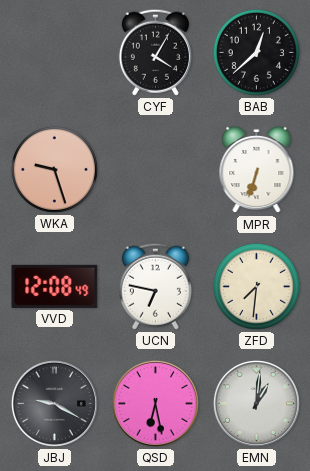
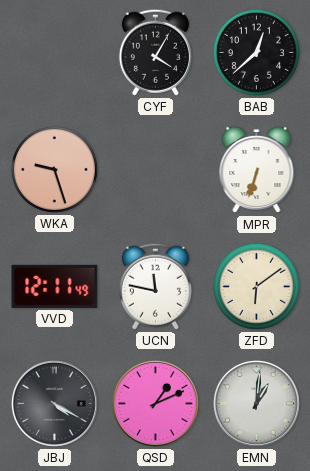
VVD: 12:08 -> 12:11
UCN: 6:47 -> 11:47
ZFD: 7:31 -> 6:09
JBJ: 9:20 -> 4:20
QSD: 6:28 -> 1:11
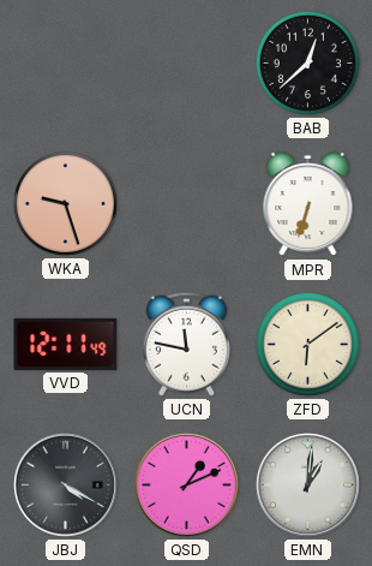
CYF: 4:05 -> none
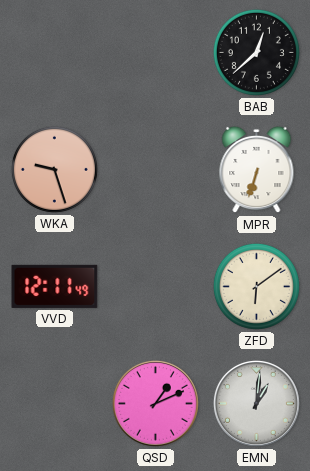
UCN: 11:47 -> none
JBJ: 4:20 -> none
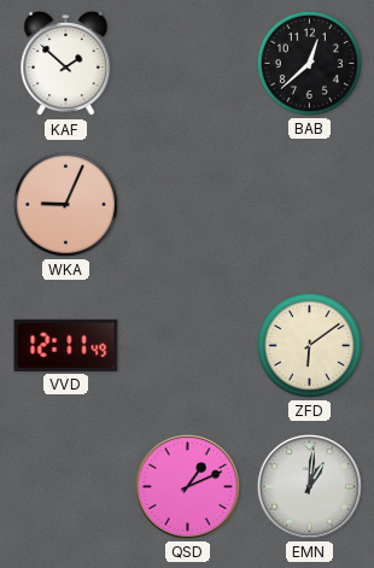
KAF: none -> 1:52
WKA: 9:27 -> 9:04
MPR: 6:33 -> none
